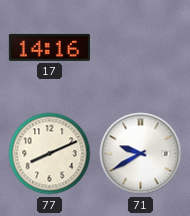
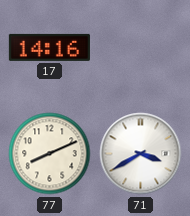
71: 9:40 -> 3:40
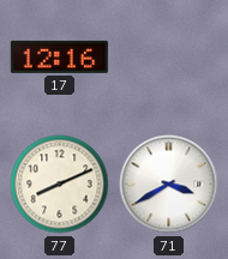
17: 14:16 -> 12:16
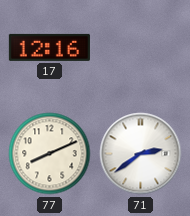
71: 3:40 -> 2:39
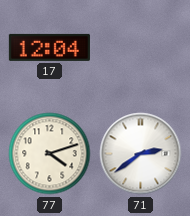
17: 12:16 -> 12:04
77: 8:11 -> 4:12
